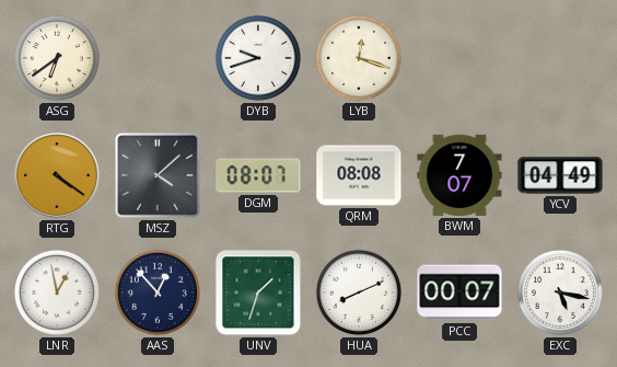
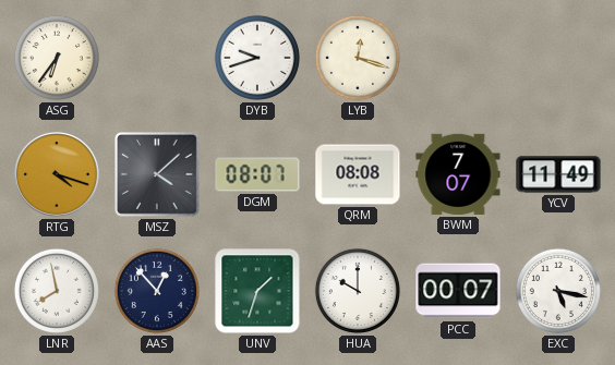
ASG: 6:39 -> 6:36
RTG: 4:21 -> 4:18
YCV: 04:49 -> 11:49
LNR: 12:58 -> 7:58
HUA: 8:11 -> 10:00
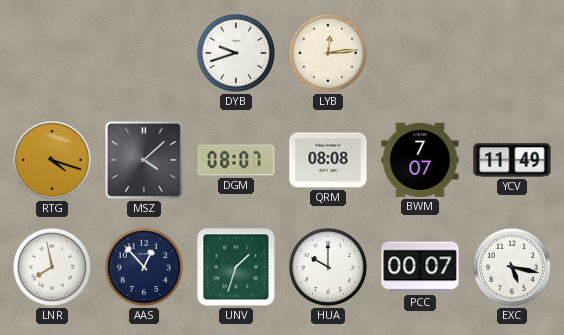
ASG: 6:36 -> none
LYB: 12:18 -> 12:14
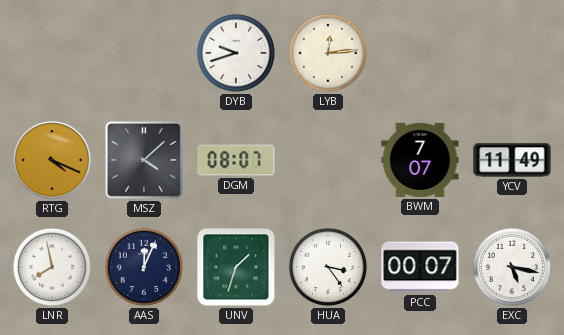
RTG: 4:18 -> 4:19
QRM: 08:08 -> none
AAS: 12:53 -> 12:04
HUA: 10:00 -> 3:24
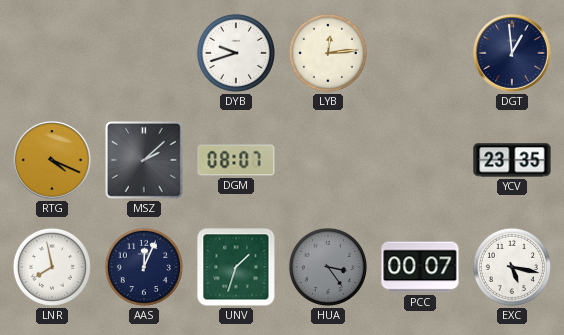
DGT: none -> 12:59
MSZ: 4:08 -> 2:08
BWM: 7:07 -> none
YCV: 11:49 -> 23:35
HUA dial: white -> grey
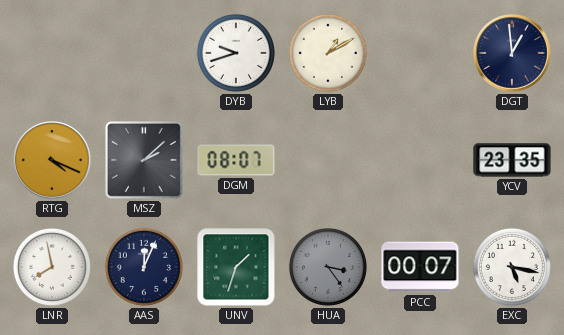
LYB: 12:14 -> 1:10
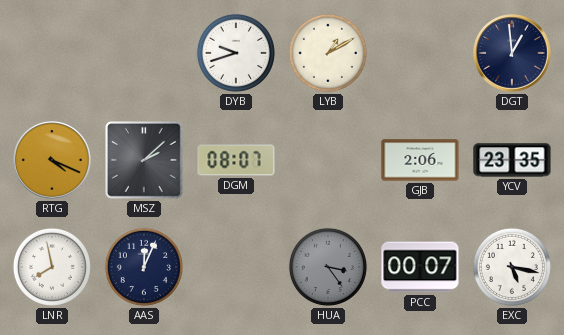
GJB: none -> 2:06
UNV: 1:33 -> none
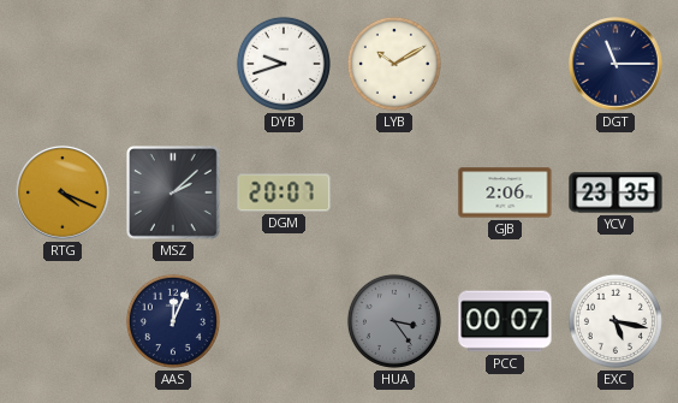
LYB: 1:10 -> 10:10
DGT: 12:59 -> 11:15
DGM: 08:07 -> 20:07
LNR: 7:58 -> none
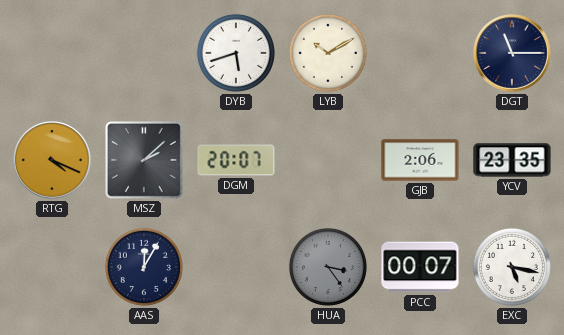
DYB: 9:42 -> 5:42
AAS: 12:04 -> 12:05
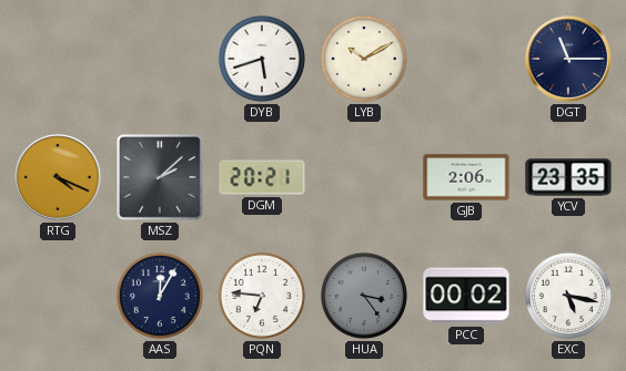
DGM: 20:07 -> 20:21
PQN: none -> 6:46
PCC: 00:07 -> 00:02
